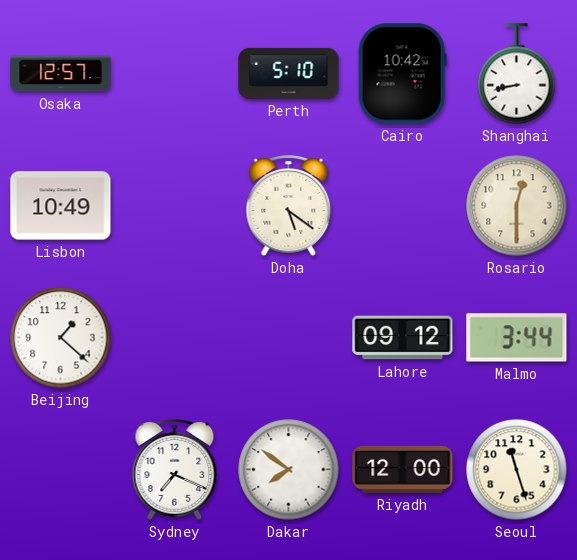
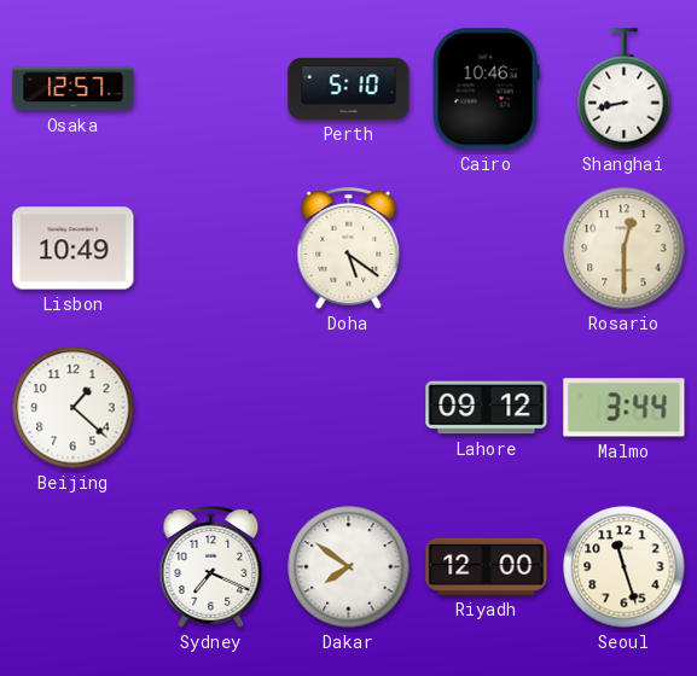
Cairo: 10:42 -> 10:46
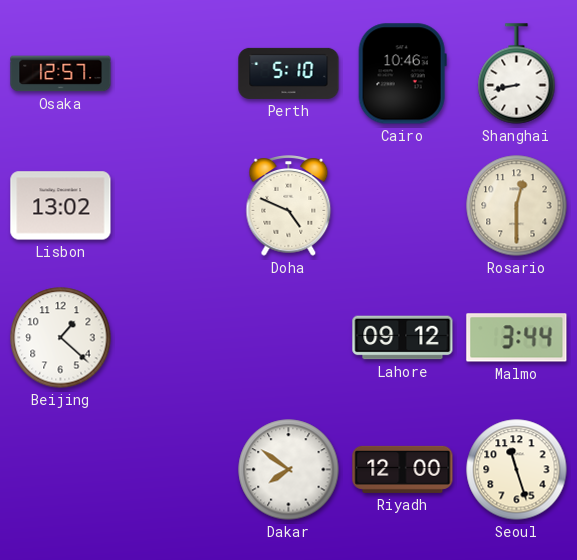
Lisbon: 10:49 -> 13:02
Doha: 5:21 -> 4:49
Sydney: 7:19 -> none
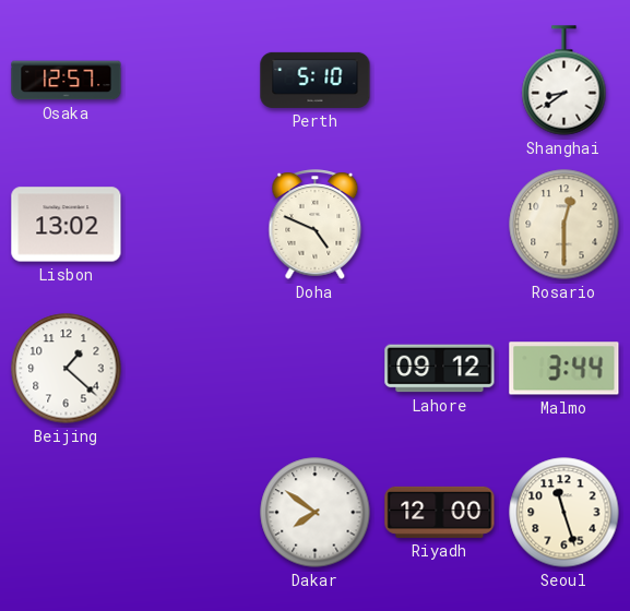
Cairo: 10:46 -> none
Shanghai: 8:43 -> 8:39
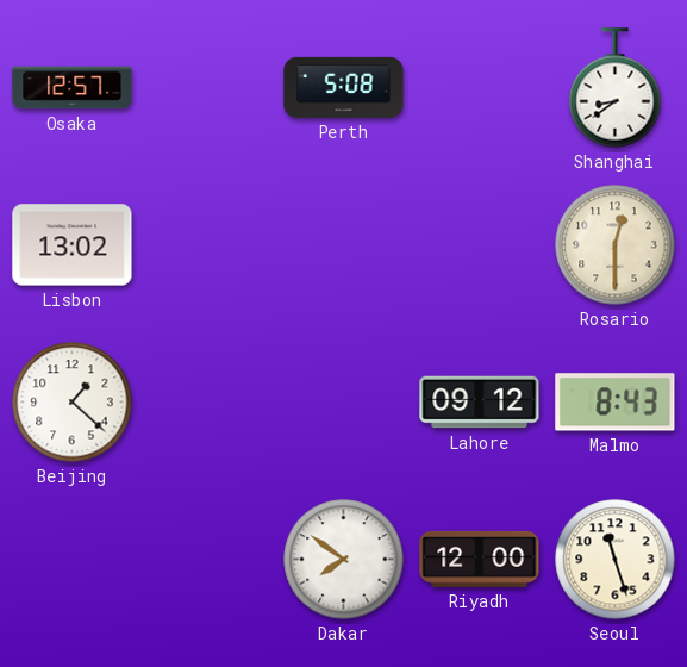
Perth: 5:10 -> 5:08
Doha: 4:49 -> none
Malmo: 3:44 -> 8:43
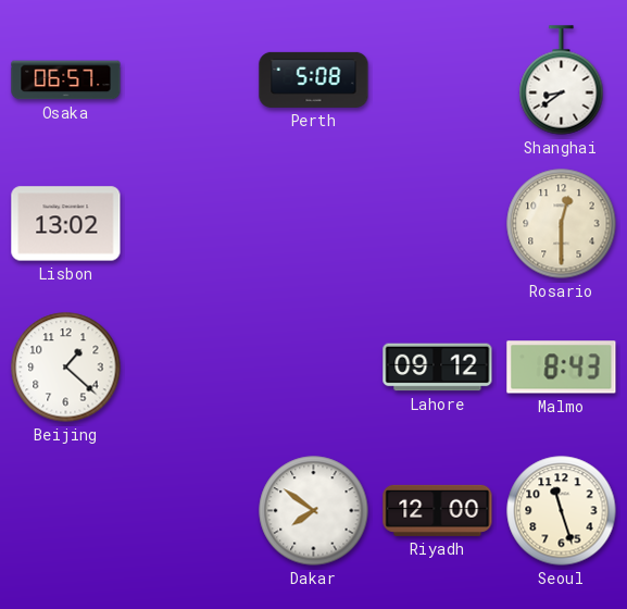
Osaka: 12:57 -> 06:57
